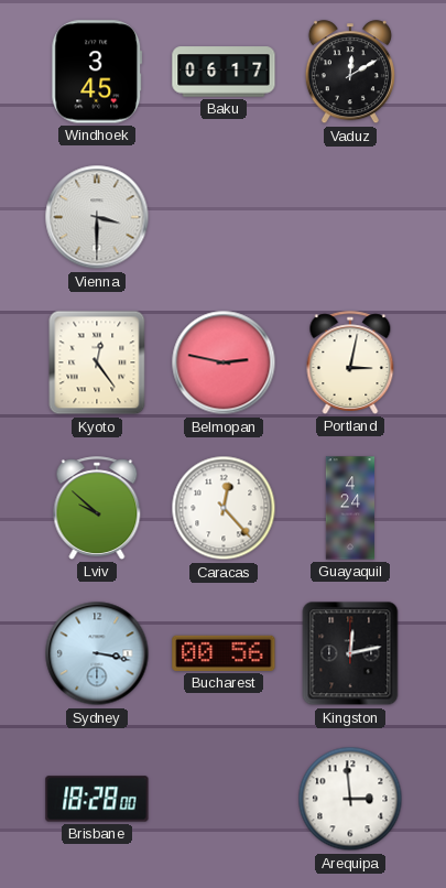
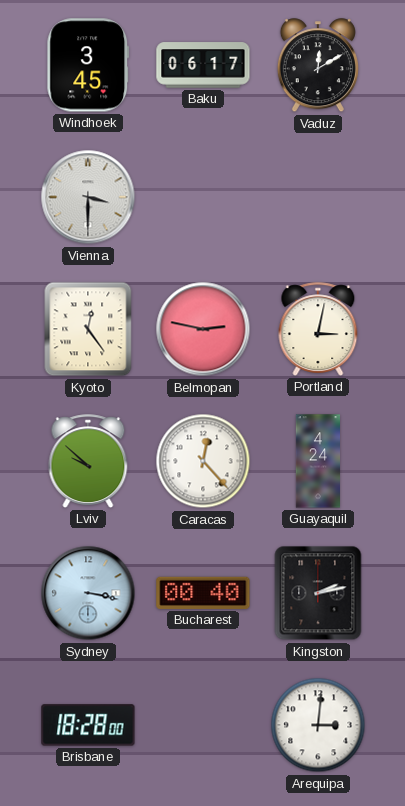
Bucharest: 00:56 -> 00:40
Kingston: 12:13 -> 2:13
Arequipa: 2:59 -> 3:01
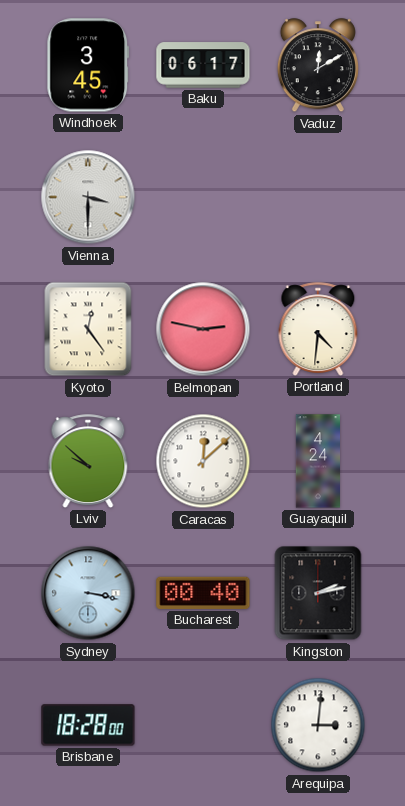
Portland: 3:02 -> 4:31
Caracas: 12:23 -> 12:08
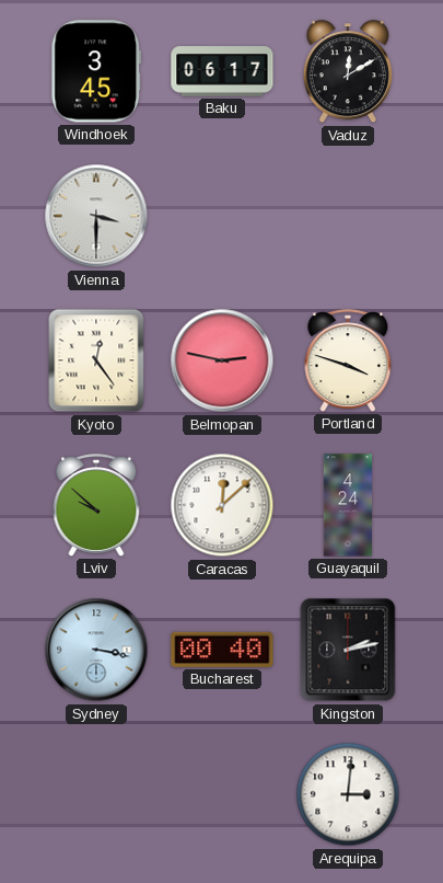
Portland: 4:31 -> 3:48
Brisbane: 18:28 -> none
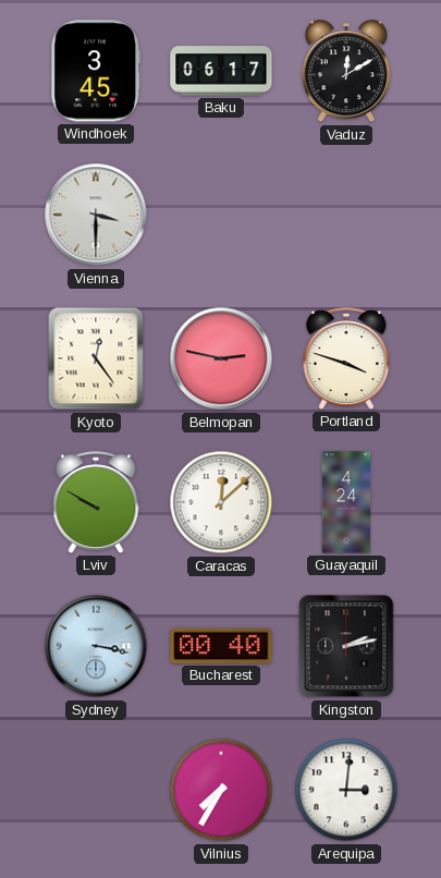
Lviv: 9:52 -> 9:50
Vilnius: none -> 7:35
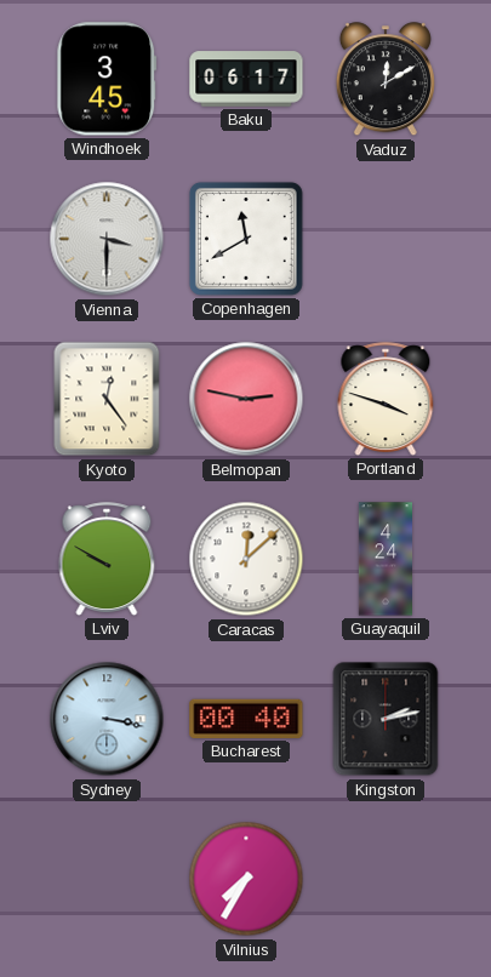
Copenhagen: none -> 11:40
Arequipa: 3:01 -> none
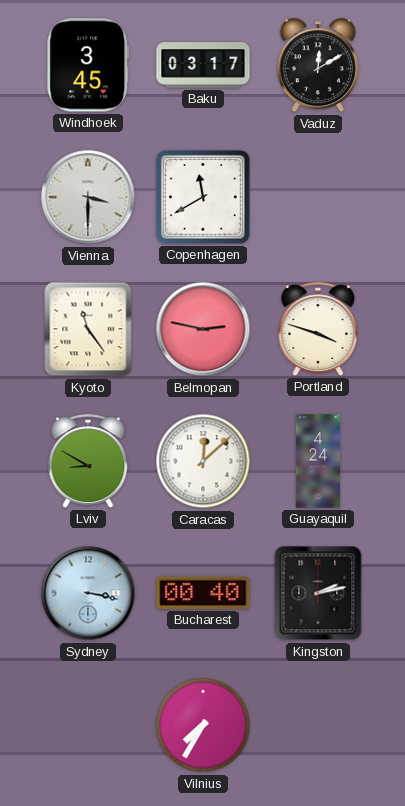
Baku: 06:17 -> 03:17
Kyoto: 12:24 -> 11:24
Lviv: 9:50 -> 8:50
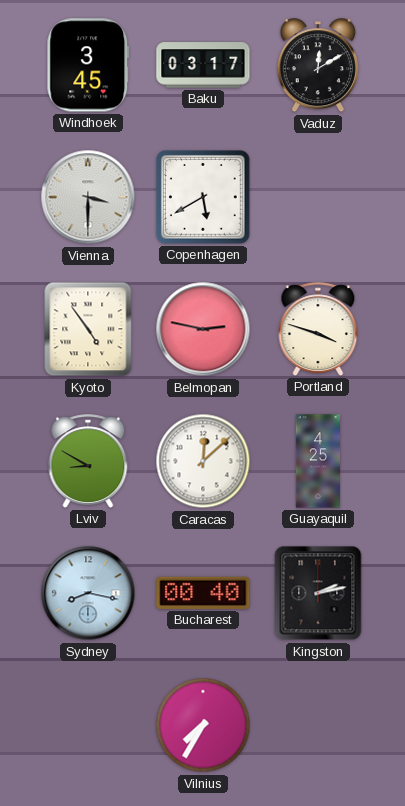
Copenhagen: 11:40 -> 5:40
Kyoto: 11:24 -> 4:54
Guayaquil: 4:24 -> 4:25
Sydney: 3:17 -> 8:17
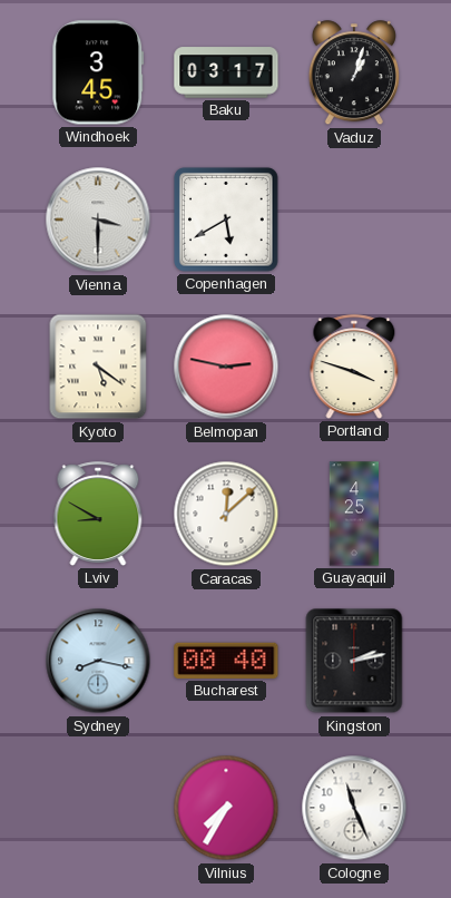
Vaduz: 12:10 -> 1:03
Kyoto: 4:54 -> 5:21
Cologne: none -> 11:26
